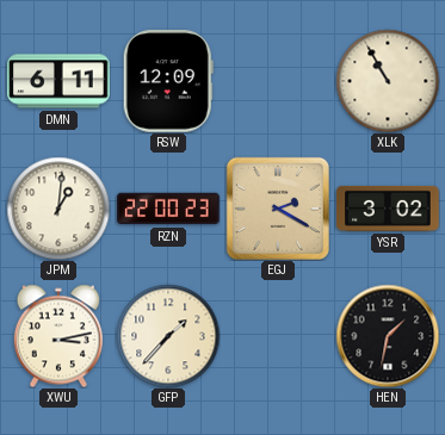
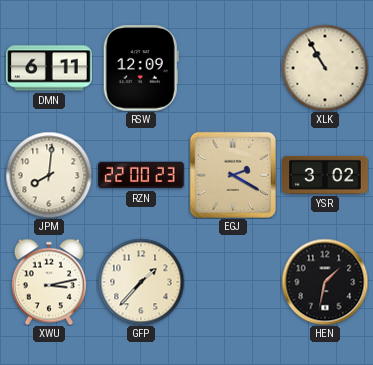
JPM: 1:01 -> 8:01
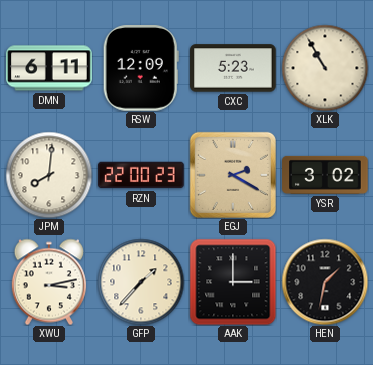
CXC: none -> 5:23
AAK: none -> 3:00
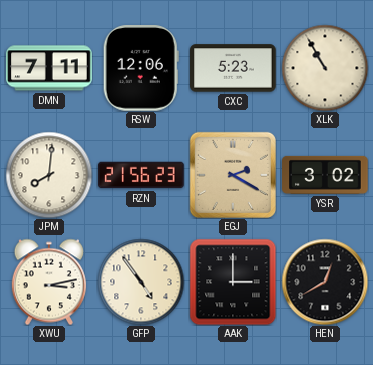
DMN: 6:11 -> 7:11
RSW: 12:09 -> 12:06
RZN: 22:00 -> 21:56
GFP: 1:37 -> 4:54
HEN: 1:32 -> 12:40
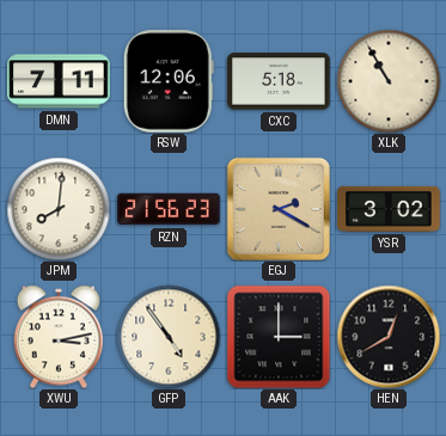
CXC: 5:23 -> 5:18
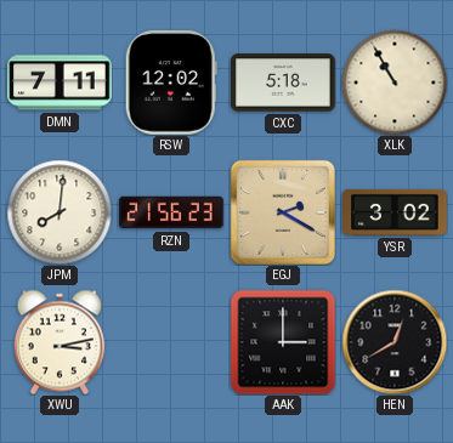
RSW: 12:06 -> 12:02
GFP: 4:54 -> none
